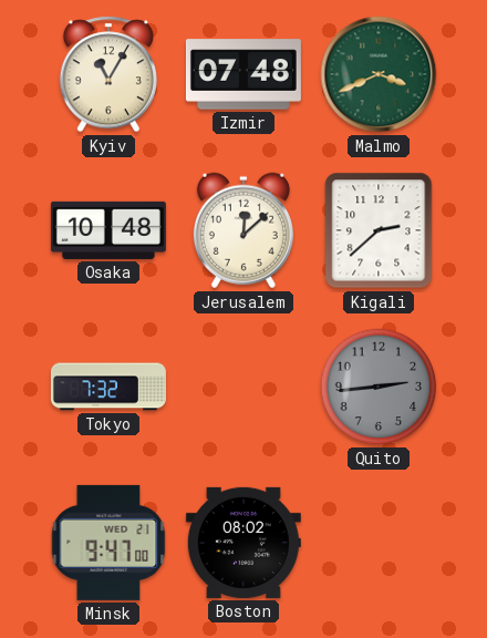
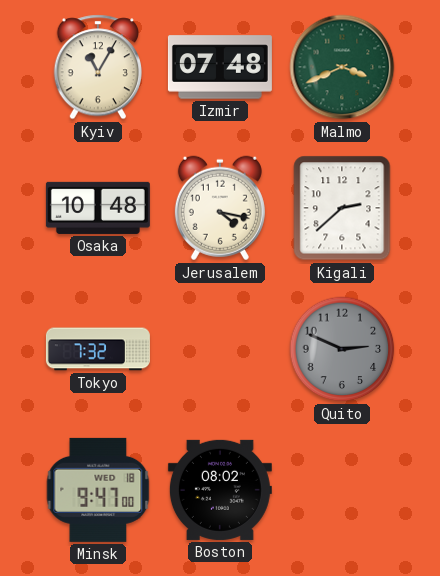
Jerusalem: 12:08 -> 4:17
Quito: 2:44 -> 2:49
Minsk date: WED 21 -> WED 18
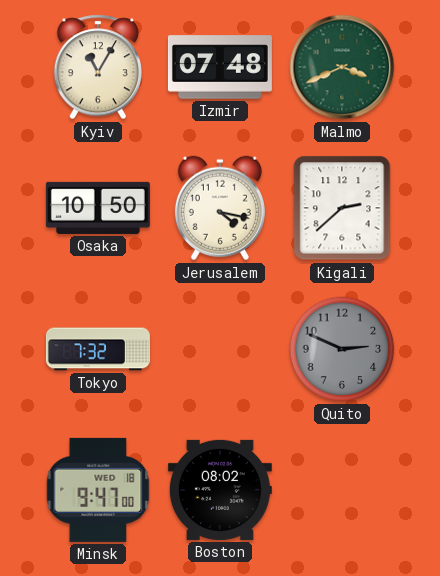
Osaka: 10:48 -> 10:50
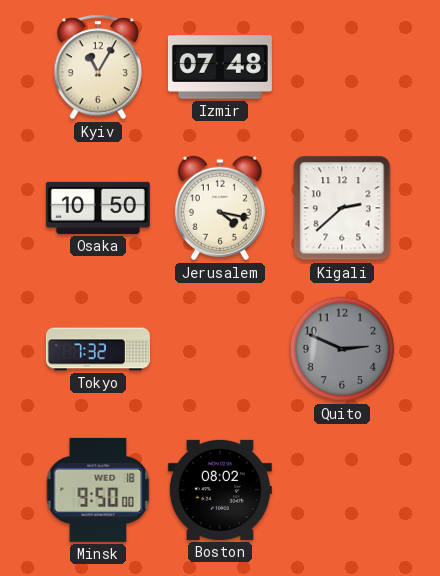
Malmo: 3:41 -> none
Minsk: 9:47 -> 9:50
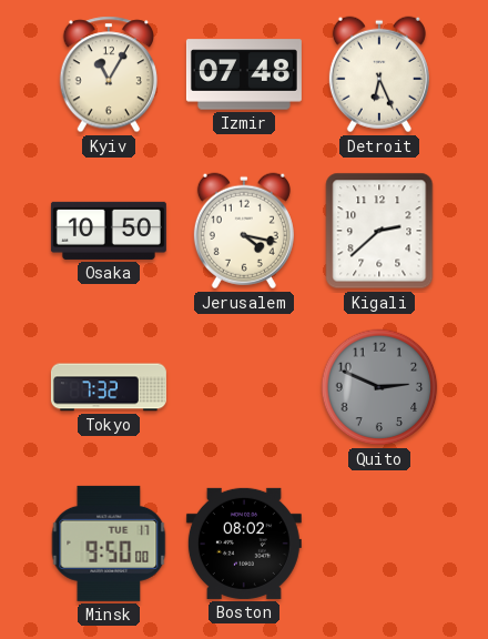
Detroit: none -> 6:26
Minsk date: WED 18 -> TUE 17
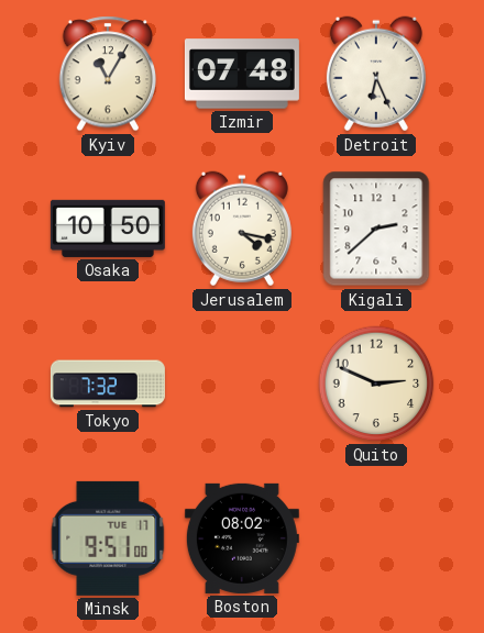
Quito dial: grey -> cream
Minsk: 9:50 -> 9:51
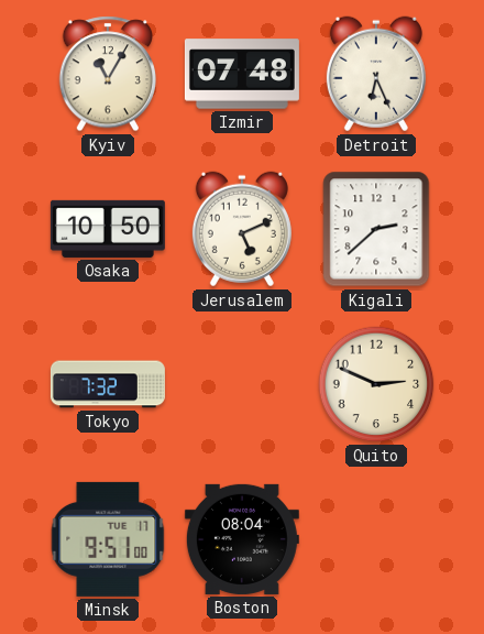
Jerusalem: 4:17 -> 5:11
Boston: 08:02 -> 08:04
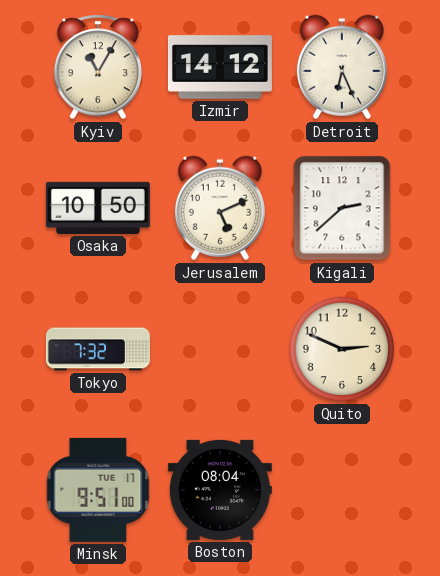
Izmir: 07:48 -> 14:12
